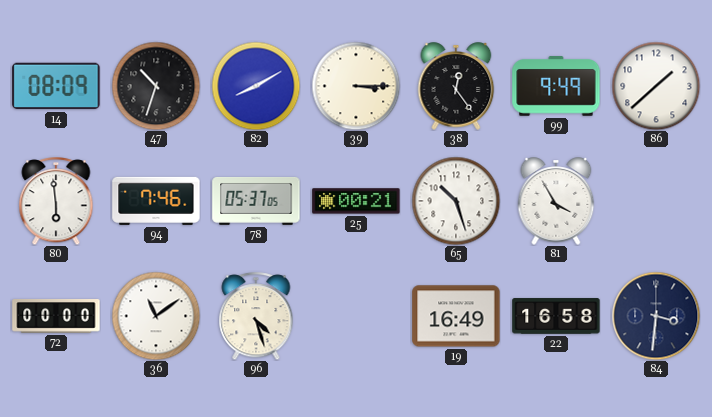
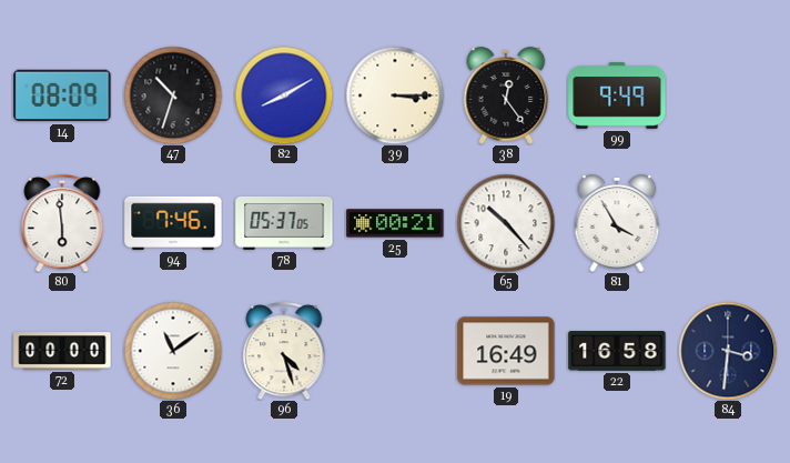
86: 1:38 -> none
65: 10:27 -> 10:23
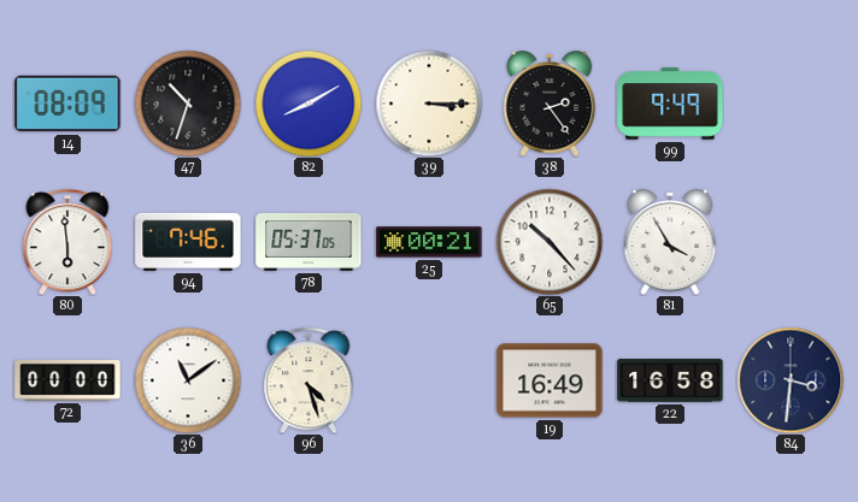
38: 12:24 -> 2:24
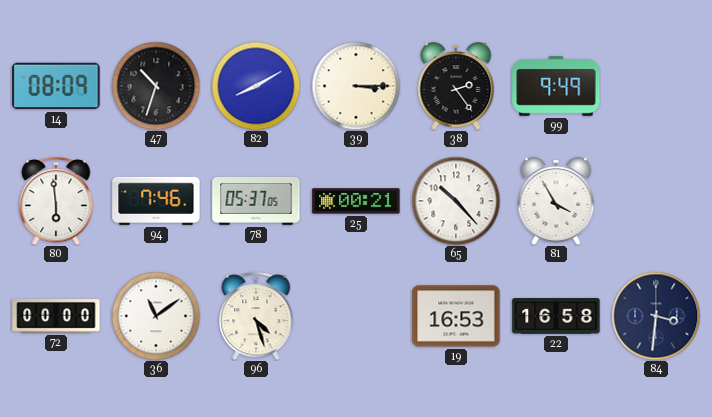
19: 16:49 -> 16:53
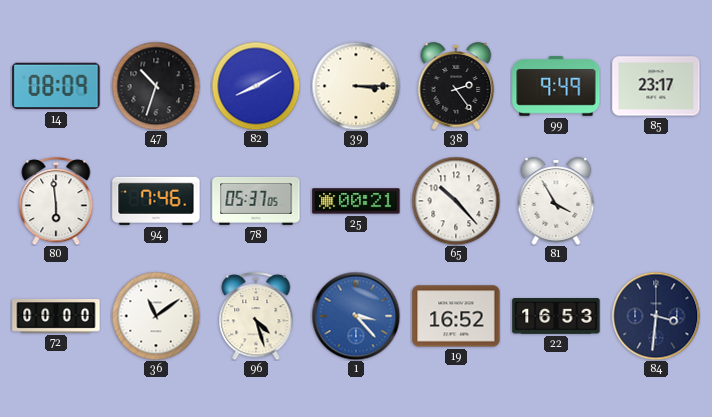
85: none -> 23:17
1: none -> 3:23
19: 16:53 -> 16:52
22: 16:58 -> 16:53
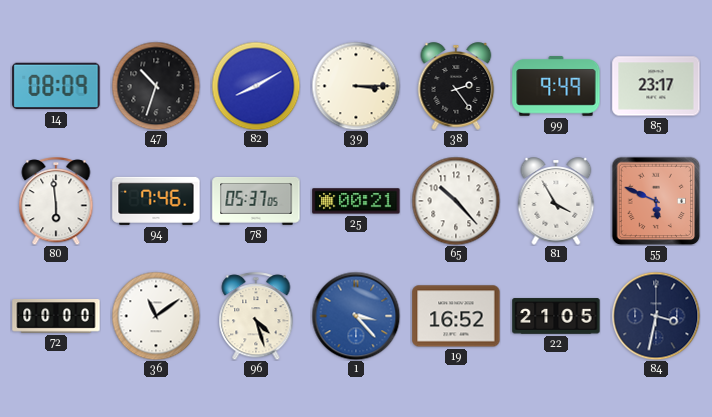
55: none -> 5:49
22: 16:53 -> 21:05
84: 3:31 -> 3:32
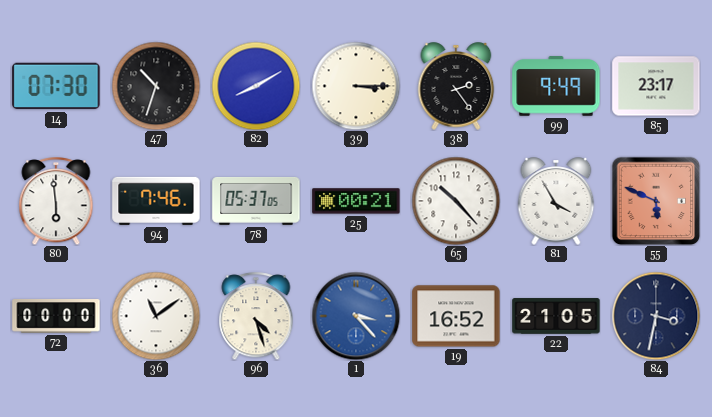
14: 08:09 -> 07:30
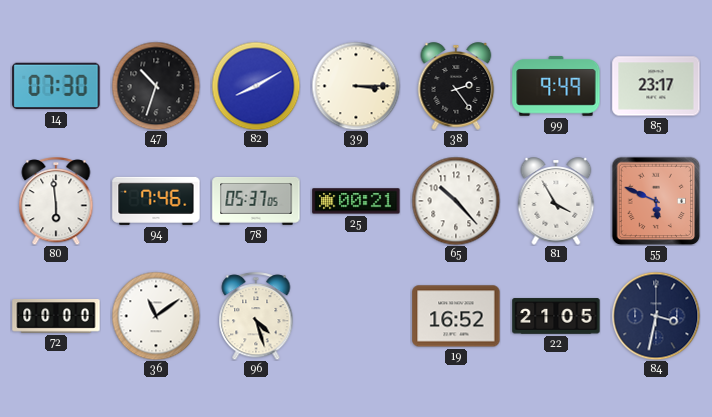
1: 3:23 -> none
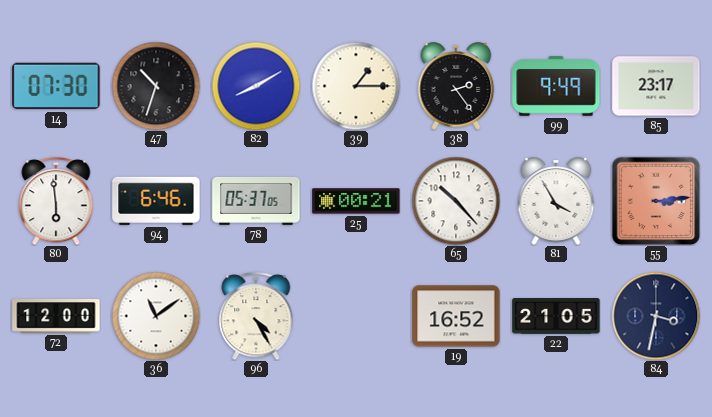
39: 3:15 -> 1:15
94: 7:46 -> 6:46
55: 5:49 -> 3:14
72: 00:00 -> 12:00
96: 4:27 -> 4:25
